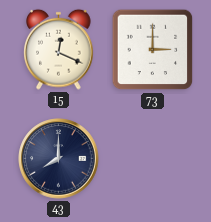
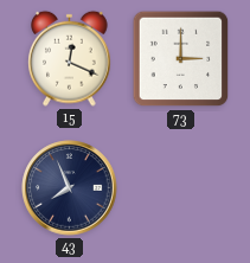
43: 8:00 -> 7:56
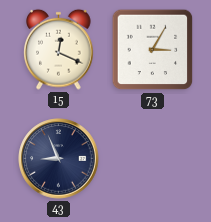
73: 3:00 -> 3:05
43: 7:56 -> 8:56
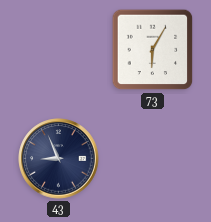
15: 12:19 -> none
73: 3:05 -> 6:05
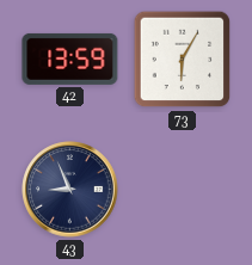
42: none -> 13:59
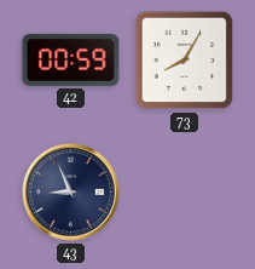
42: 13:59 -> 00:59
73: 6:05 -> 8:05
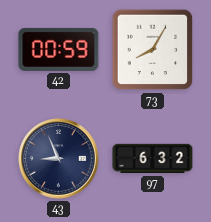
97: none -> 6:32
